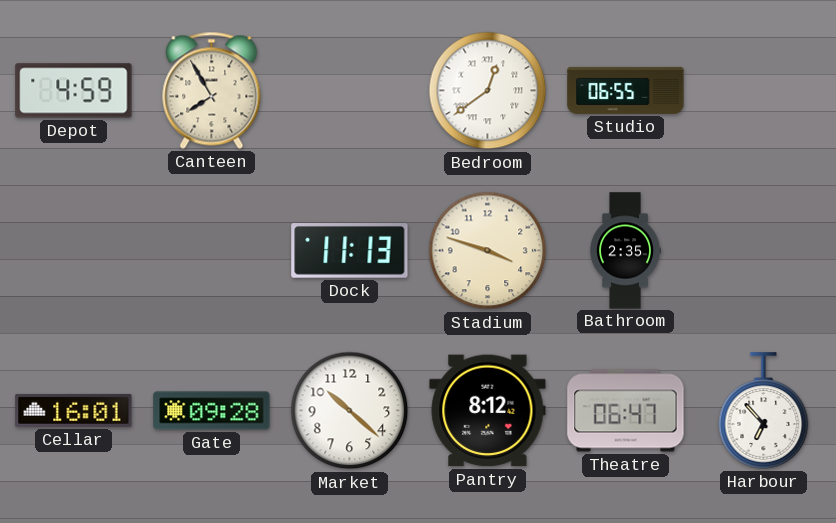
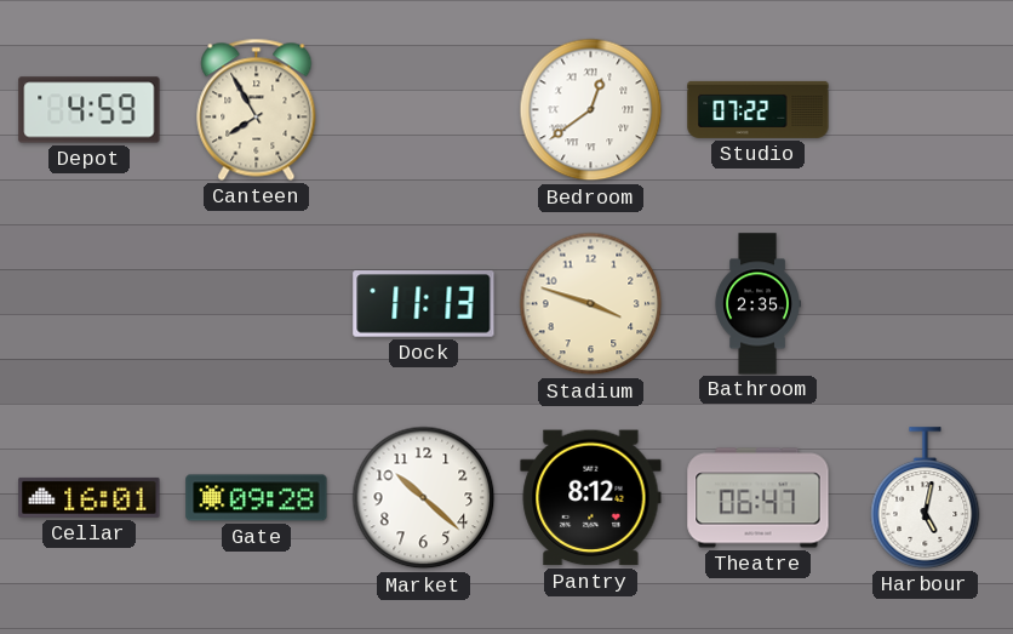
Studio: 06:55 -> 07:22
Harbour: 6:53 -> 5:02
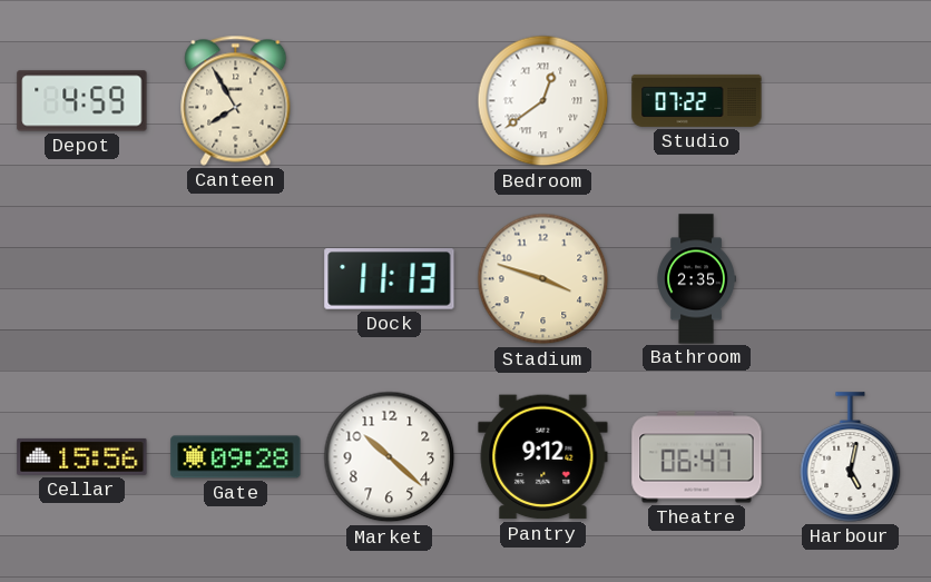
Cellar: 16:01 -> 15:56
Pantry: 8:12 -> 9:12
